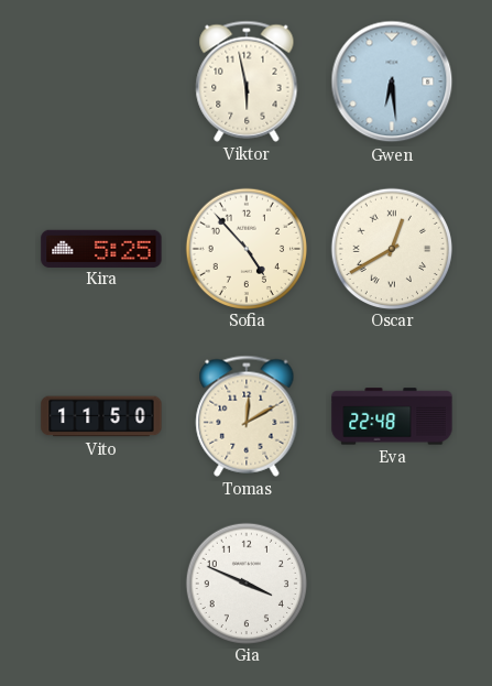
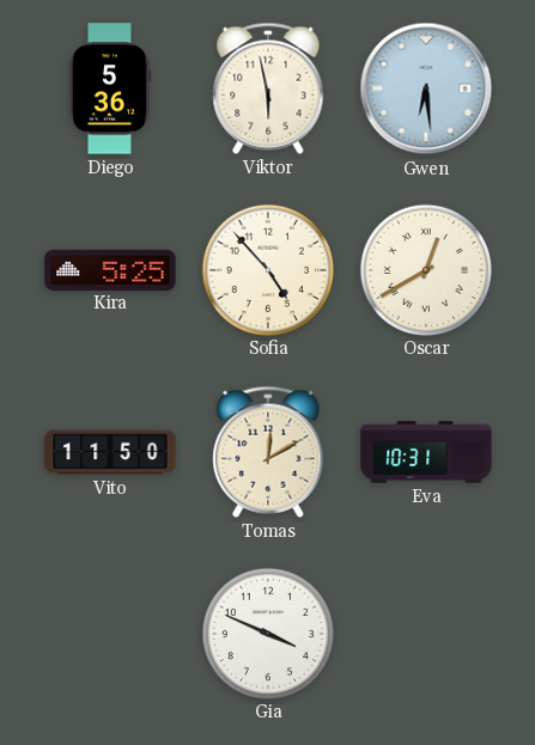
Diego: none -> 5:36
Eva: 22:48 -> 10:31
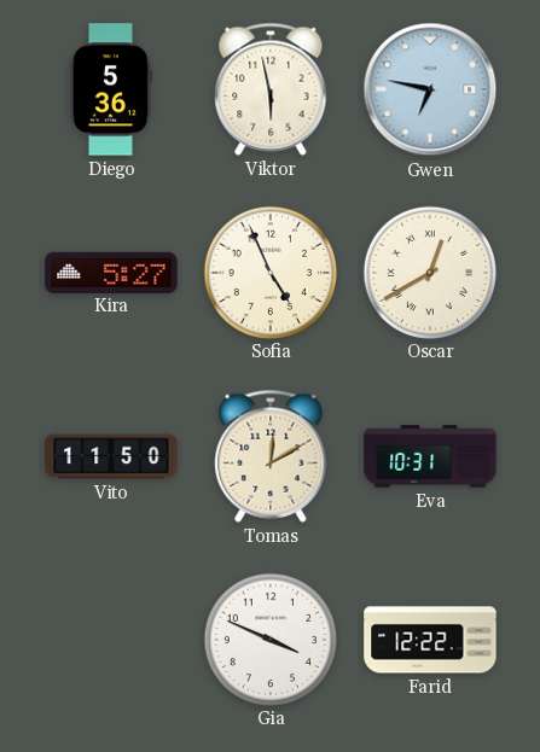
Gwen: 6:29 -> 6:47
Kira: 5:25 -> 5:27
Sofia: 4:53 -> 4:56
Farid: none -> 12:22
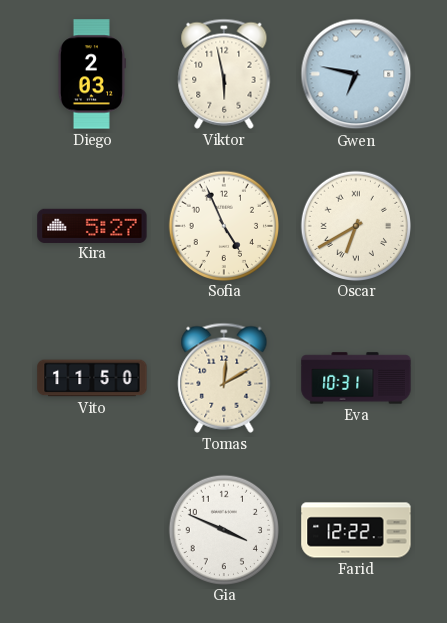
Diego: 5:36 -> 2:03
Oscar: 12:40 -> 6:40
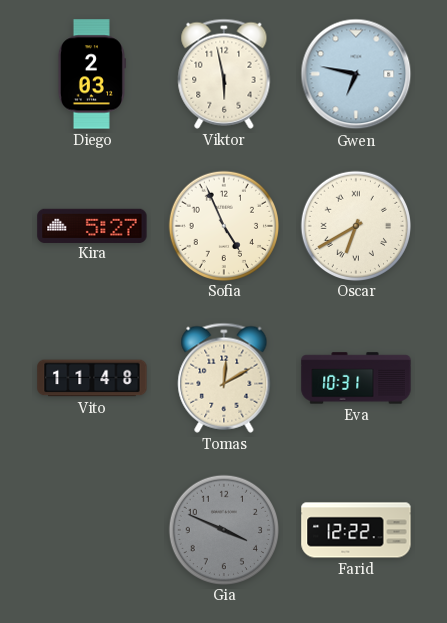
Vito: 11:50 -> 11:48
Gia dial: white -> grey
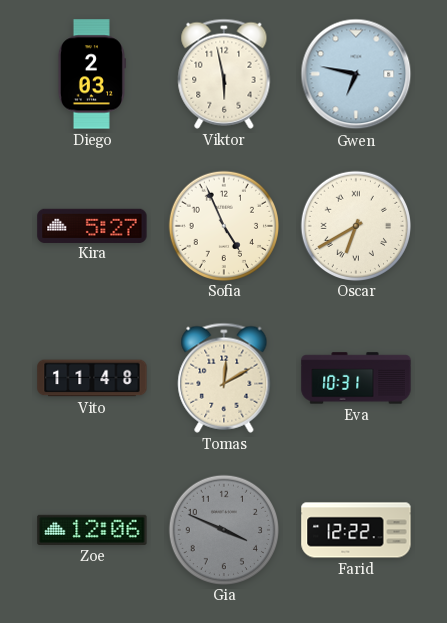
Zoe: none -> 12:06
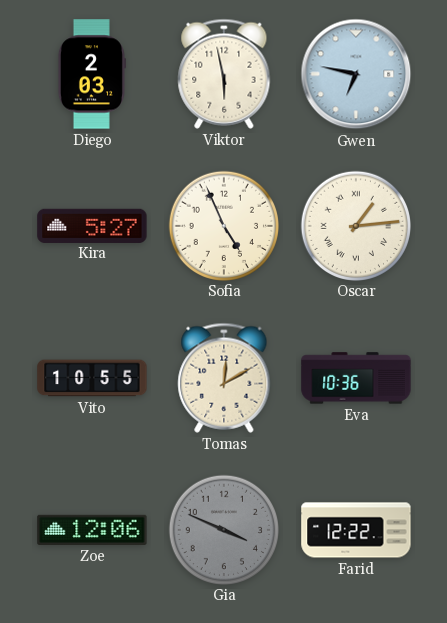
Oscar: 6:40 -> 1:14
Vito: 11:48 -> 10:55
Eva: 10:31 -> 10:36
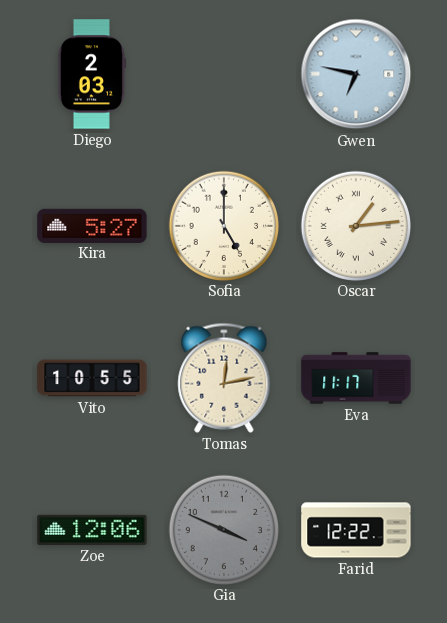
Viktor: 5:58 -> none
Sofia: 4:56 -> 5:00
Tomas: 12:10 -> 12:13
Eva: 10:36 -> 11:17
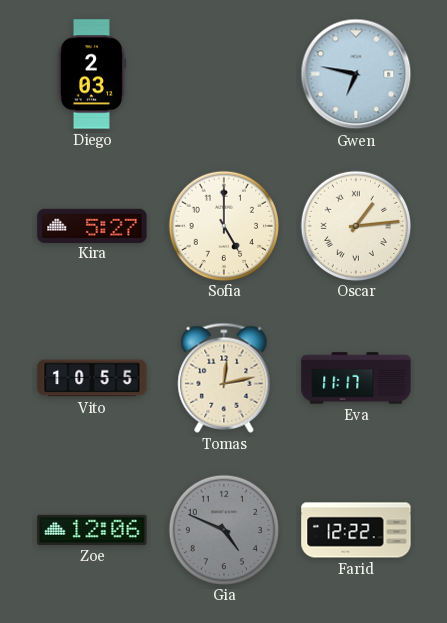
Gia: 3:49 -> 4:49
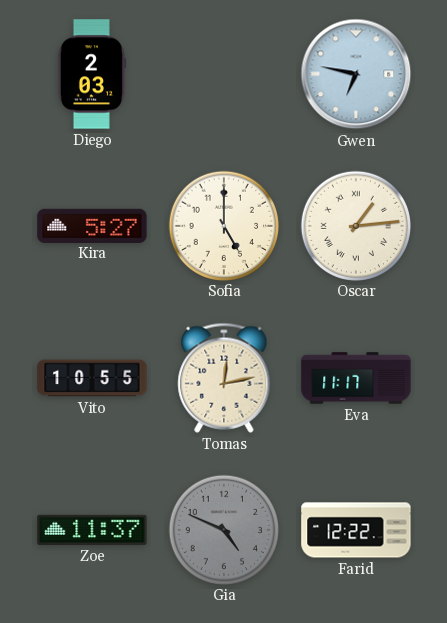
Zoe: 12:06 -> 11:37
